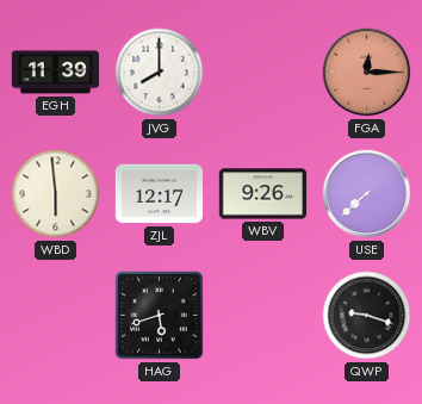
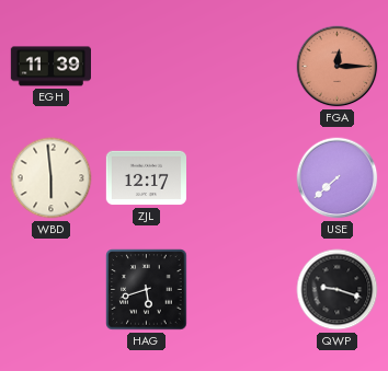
JVG: 8:00 -> none
WBV: 9:26 -> none
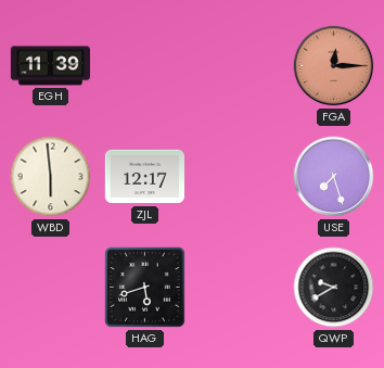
USE: 7:38 -> 7:27
QWP: 9:18 -> 9:40
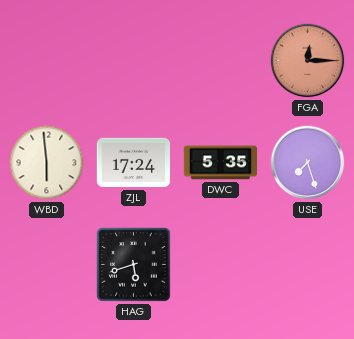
EGH: 11:39 -> none
ZJL: 12:17 -> 17:24
DWC: none -> 5:35
QWP: 9:40 -> none
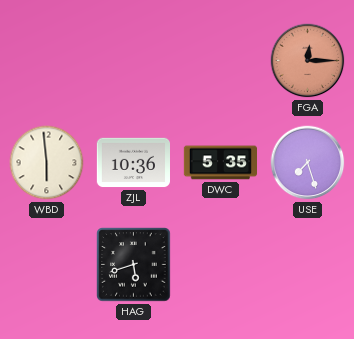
ZJL: 17:24 -> 10:36
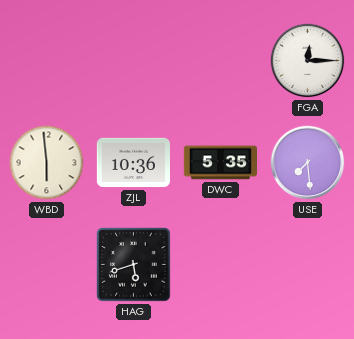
FGA dial: salmon -> white
USE: 7:27 -> 7:29
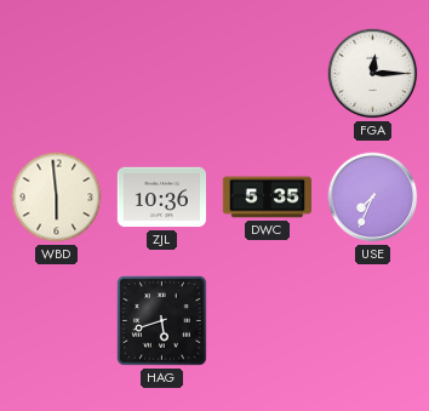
USE: 7:29 -> 7:34
